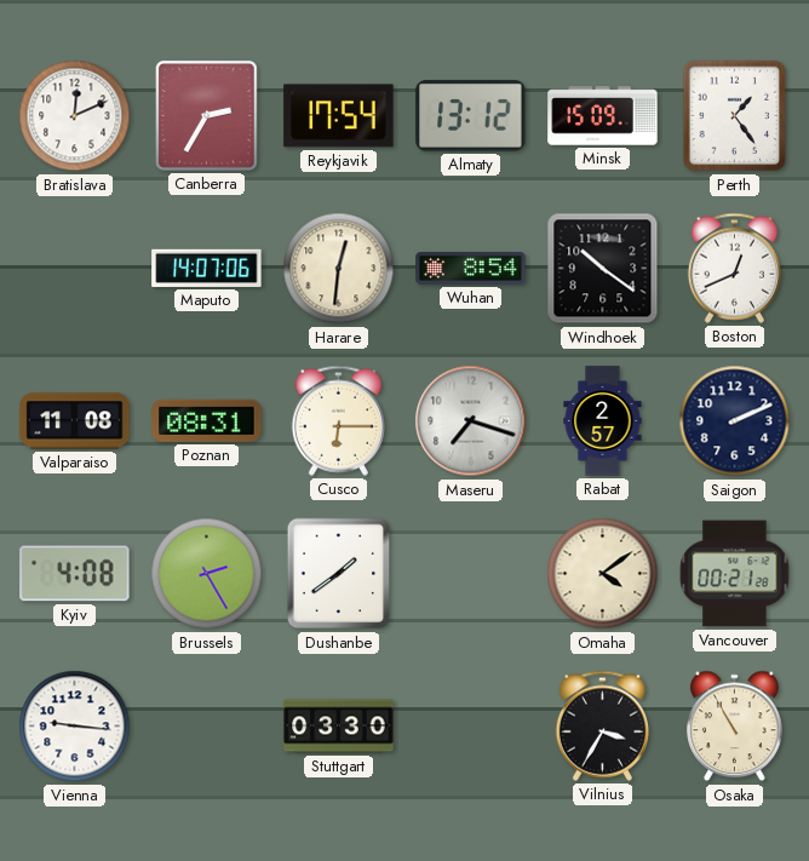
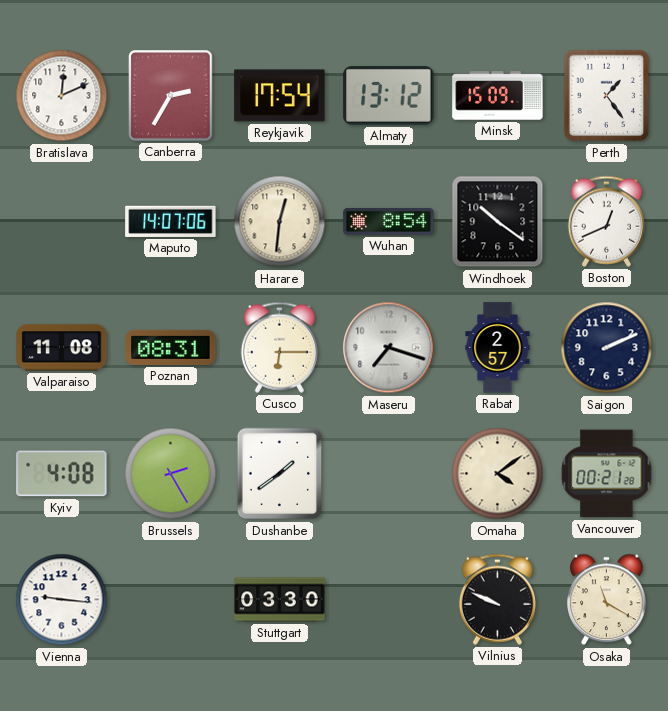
Vilnius: 3:35 -> 9:49
Osaka: 10:55 -> 11:20
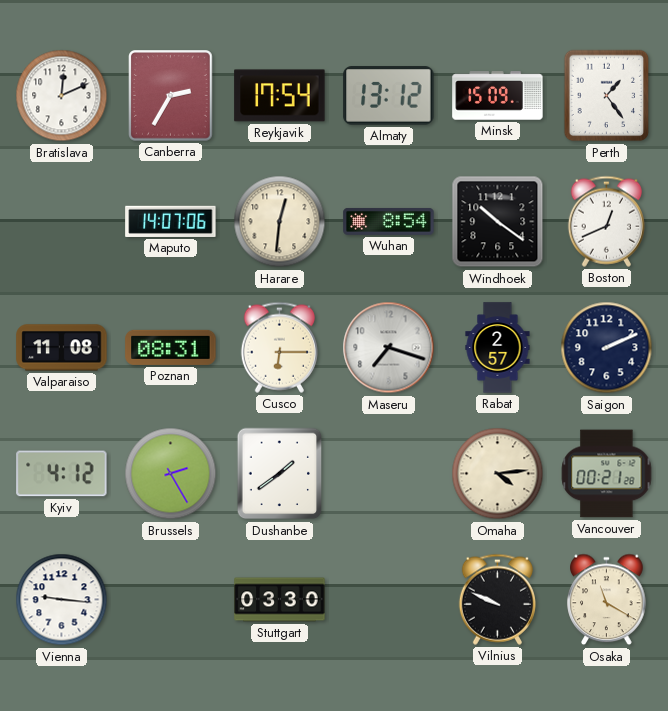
Kyiv: 4:08 -> 4:12
Omaha: 4:09 -> 4:14
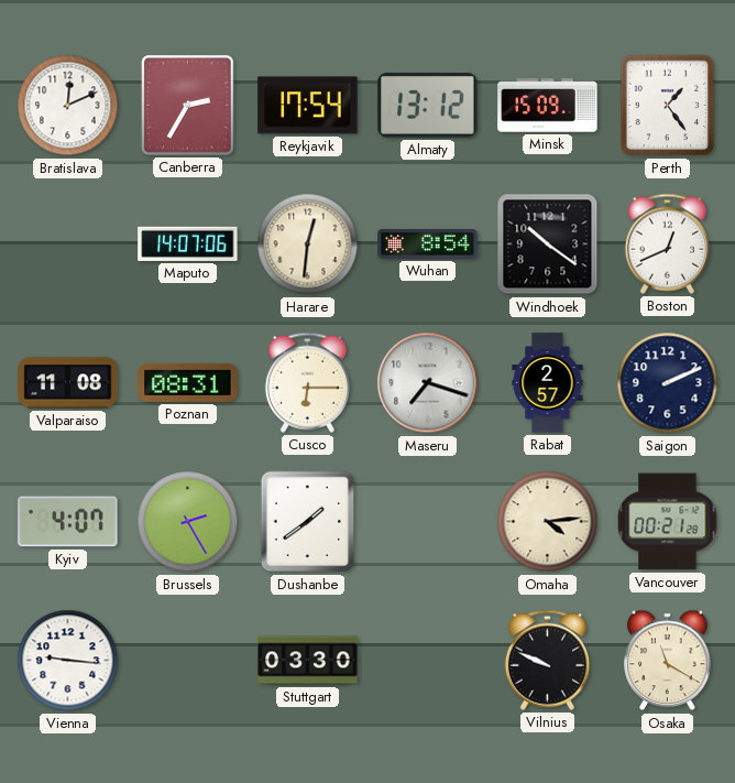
Kyiv: 4:12 -> 4:07
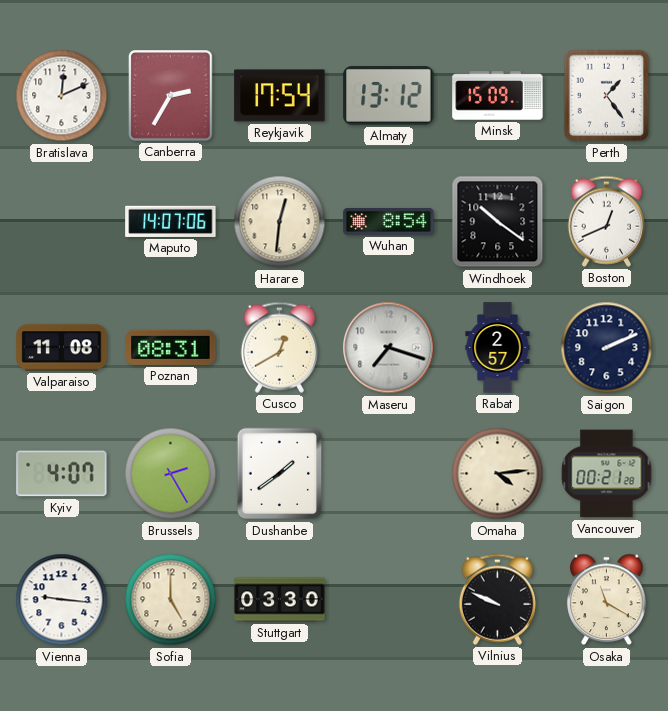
Cusco: 6:15 -> 12:40
Sofia: none -> 5:00
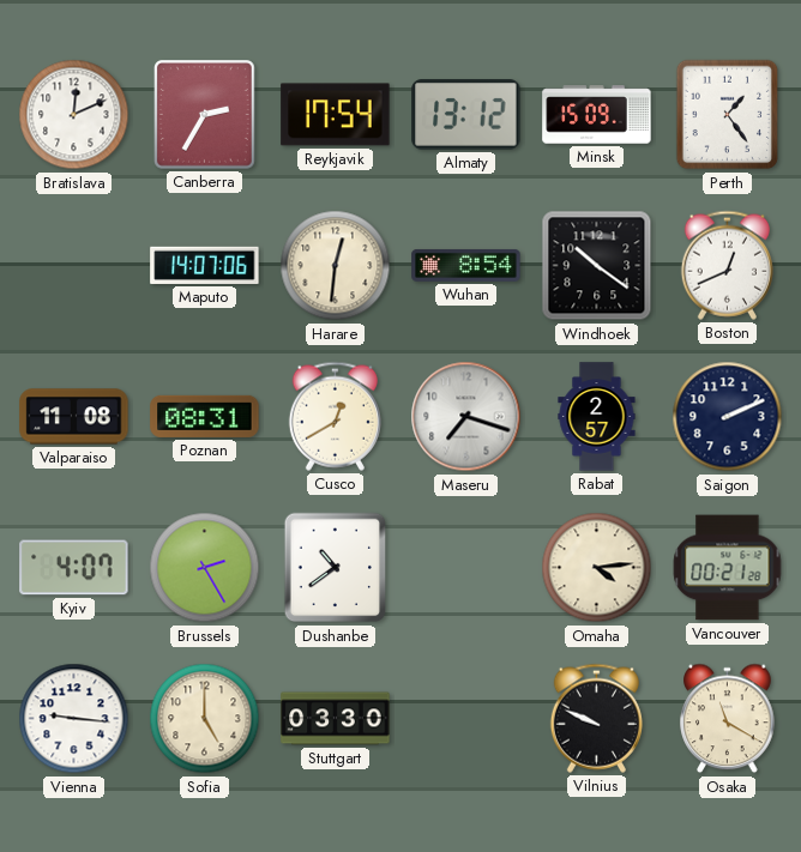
Dushanbe: 1:39 -> 10:39
